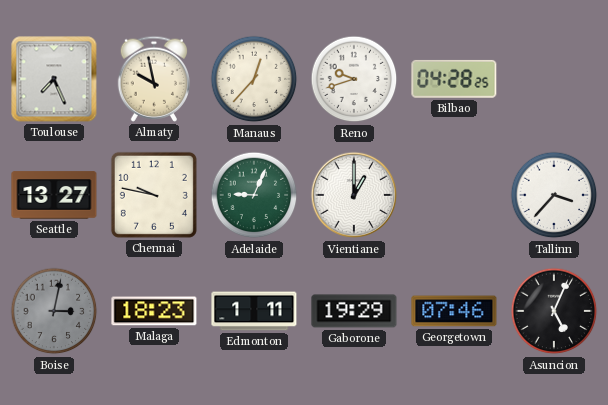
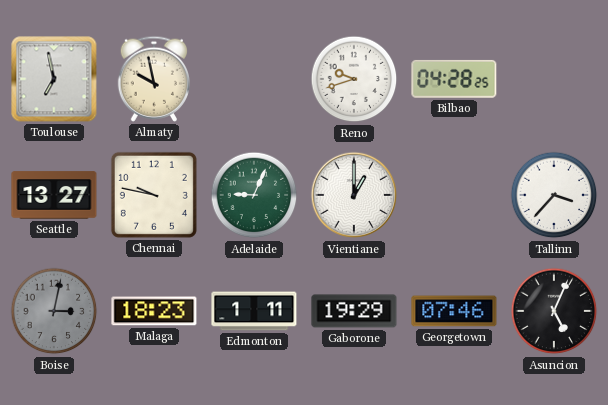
Toulouse: 7:26 -> 6:58
Manaus: 12:37 -> none
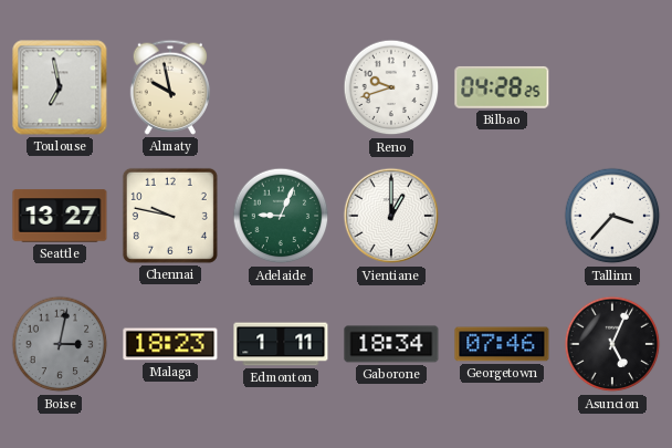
Gaborone: 19:29 -> 18:34
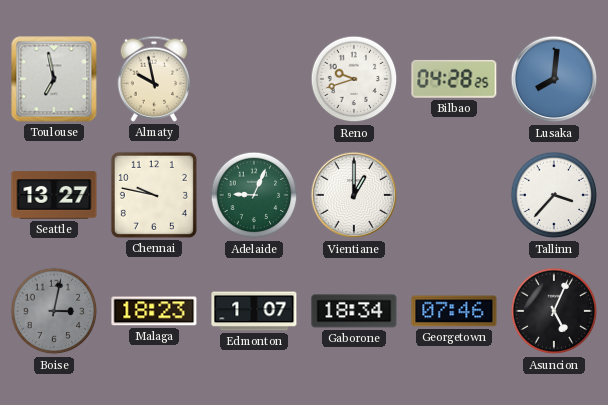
Lusaka: none -> 8:01
Edmonton: 1:11 -> 1:07
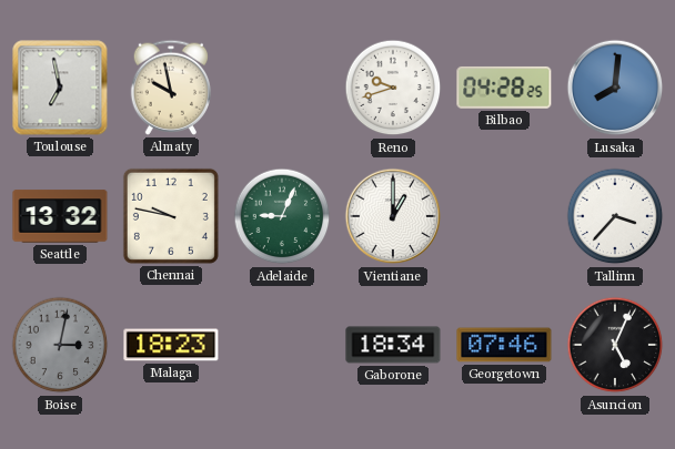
Seattle: 13:27 -> 13:32
Edmonton: 1:07 -> none
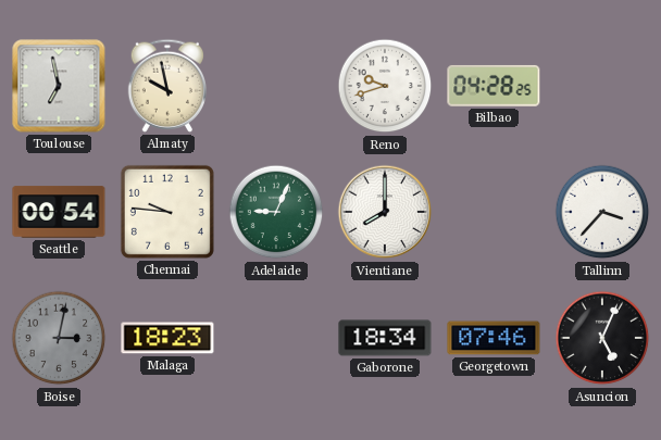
Lusaka: 8:01 -> none
Seattle: 13:32 -> 00:54
Chennai: 9:47 -> 9:46
Vientiane: 1:00 -> 8:00
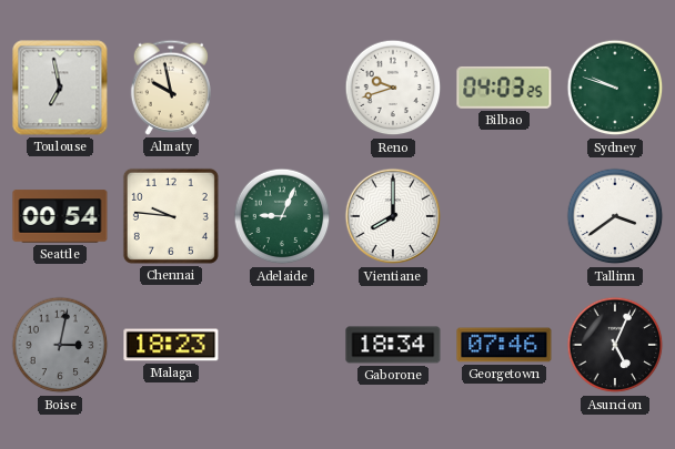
Bilbao: 04:28 -> 04:03
Sydney: none -> 9:48
Tallinn: 3:37 -> 3:39
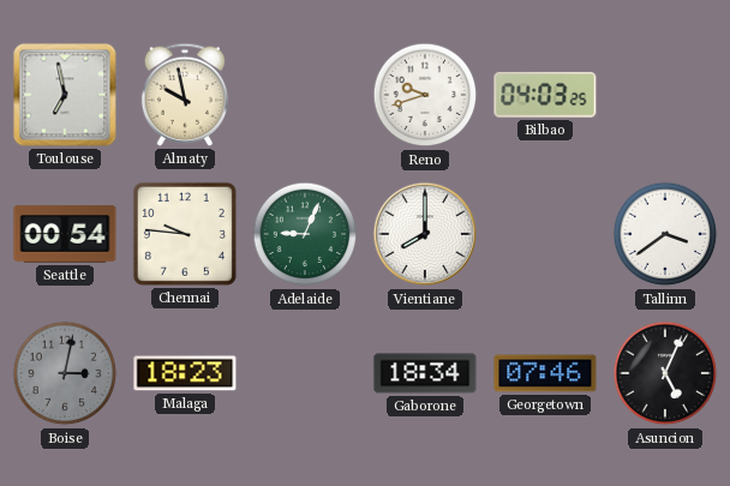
Sydney: 9:48 -> none
